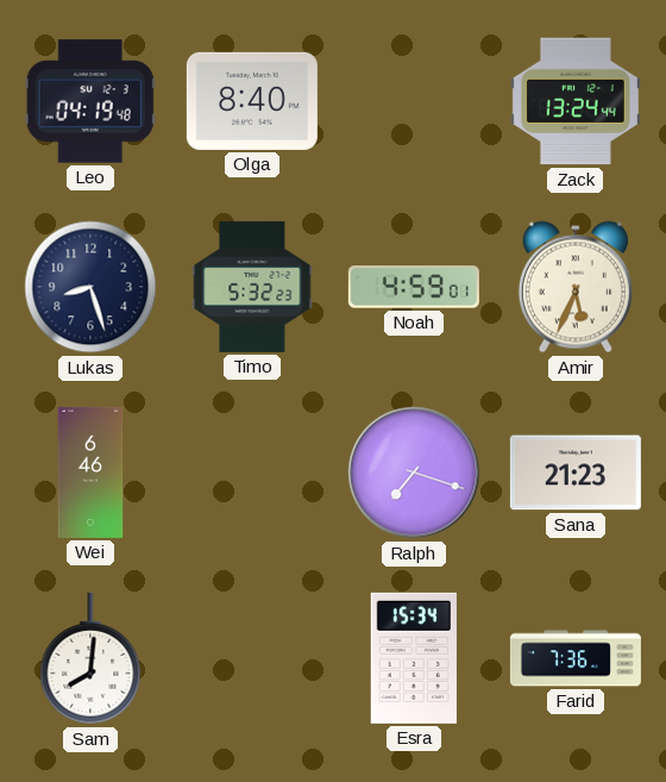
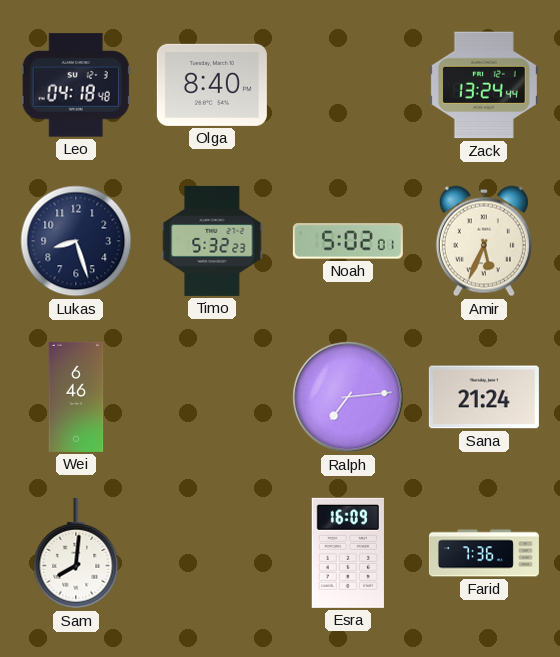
Leo: 04:19 -> 04:18
Noah: 4:59 -> 5:02
Ralph: 7:18 -> 7:14
Sana: 21:23 -> 21:24
Esra: 15:34 -> 16:09
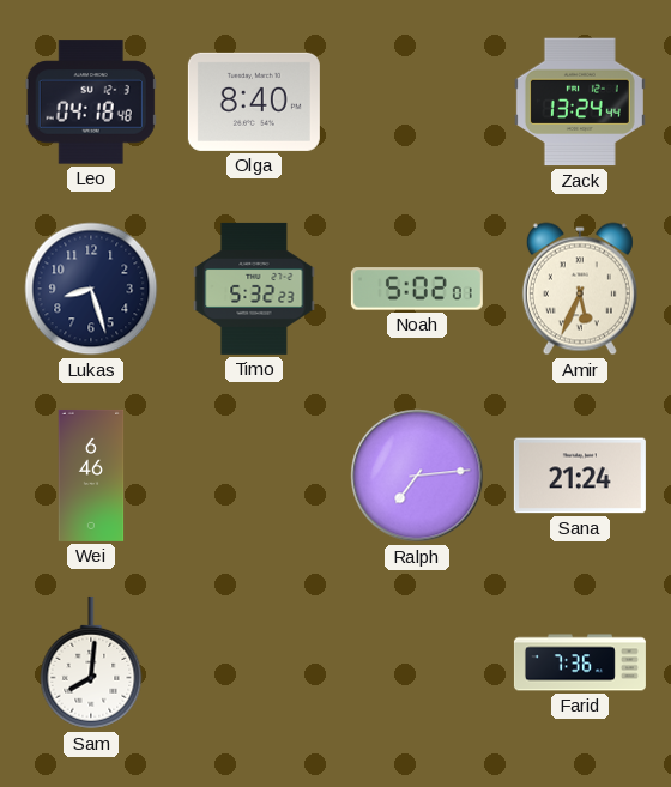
Esra: 16:09 -> none
